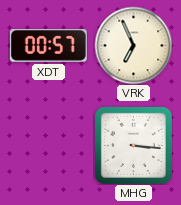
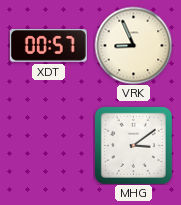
VRK: 6:56 -> 8:56
MHG: 3:16 -> 3:09
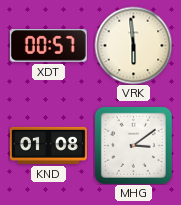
VRK: 8:56 -> 5:59
KND: none -> 01:08
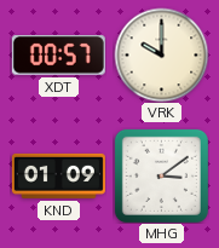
VRK: 5:59 -> 10:00
KND: 01:08 -> 01:09
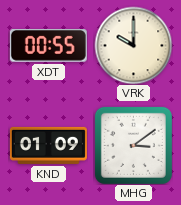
XDT: 00:57 -> 00:55
